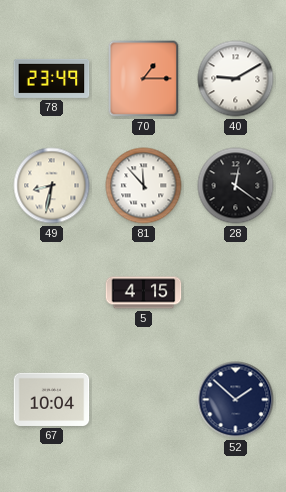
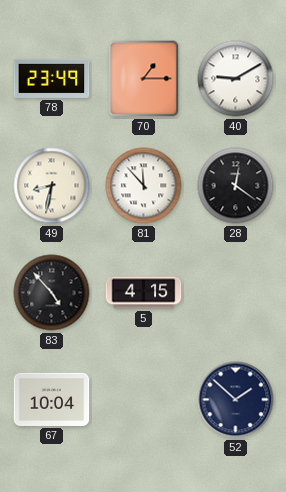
83: none -> 4:53
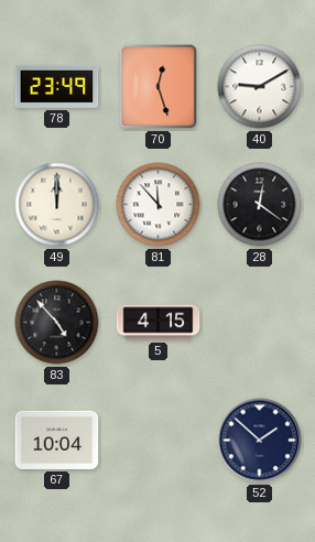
70: 1:15 -> 12:27
49: 8:32 -> 12:00
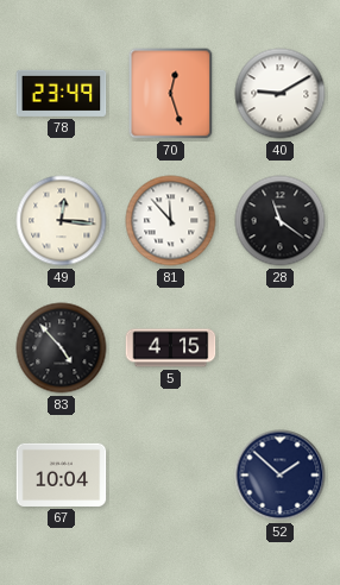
49: 12:00 -> 12:16
28: 12:21 -> 11:21
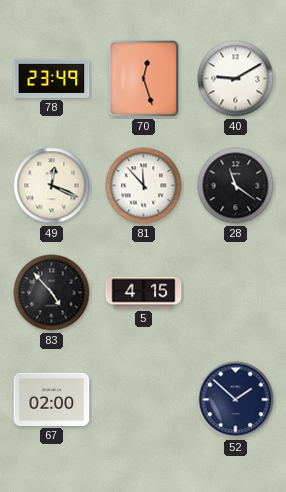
49: 12:16 -> 12:19
67: 10:04 -> 02:00
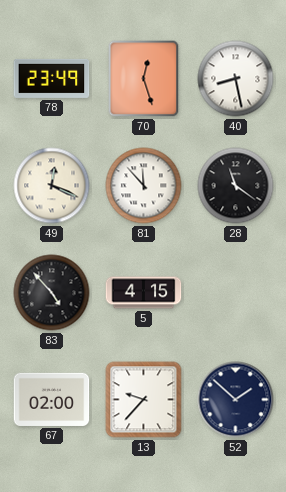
40: 9:10 -> 8:28
13: none -> 9:37
